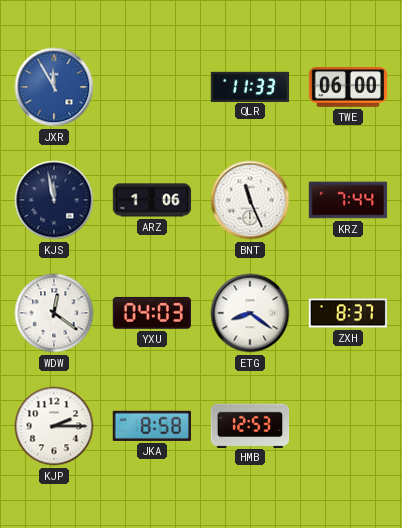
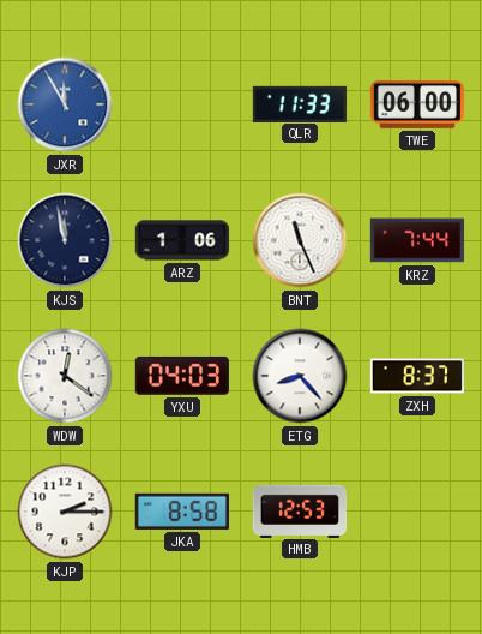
ETG: 8:21 -> 8:23
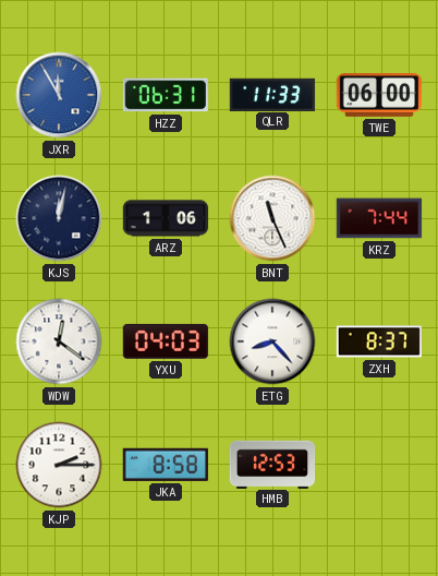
HZZ: none -> 06:31
KJS: 11:58 -> 12:02
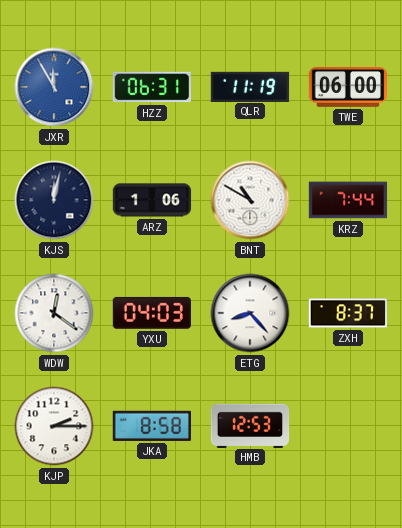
QLR: 11:33 -> 11:19
BNT: 11:26 -> 10:50
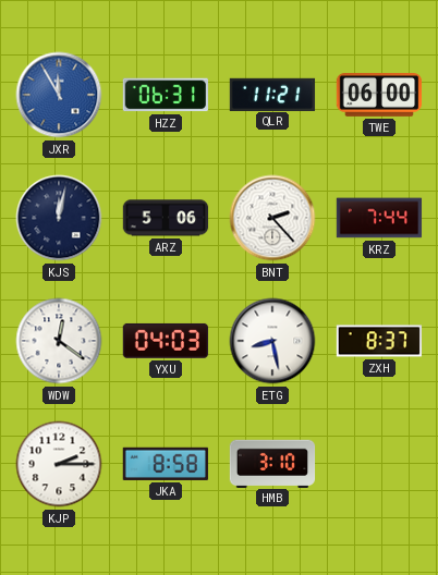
QLR: 11:19 -> 11:21
ARZ: 1:06 -> 5:06
BNT: 10:50 -> 2:23
ETG: 8:23 -> 8:28
HMB: 12:53 -> 3:10
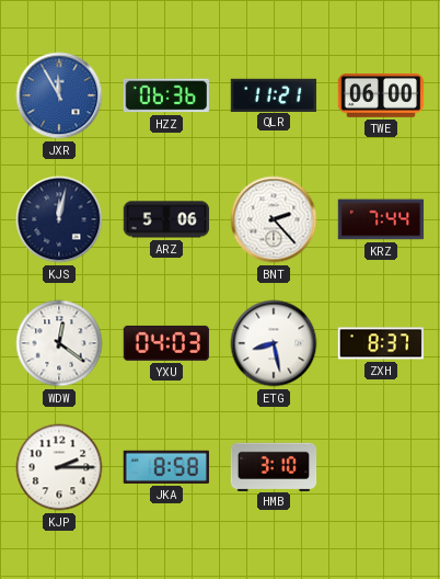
HZZ: 06:31 -> 06:36
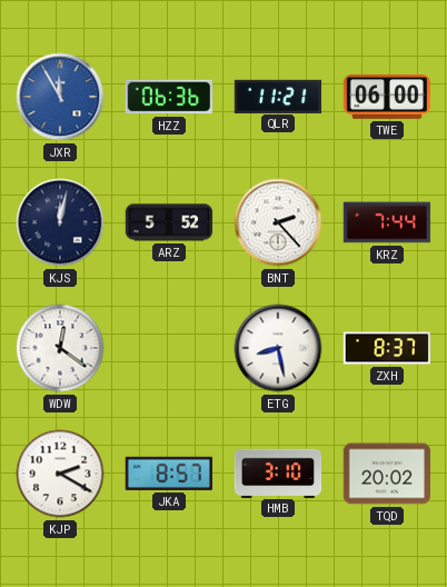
ARZ: 5:06 -> 5:52
YXU: 04:03 -> none
KJP: 2:15 -> 2:20
JKA: 8:58 -> 8:57
TQD: none -> 20:02
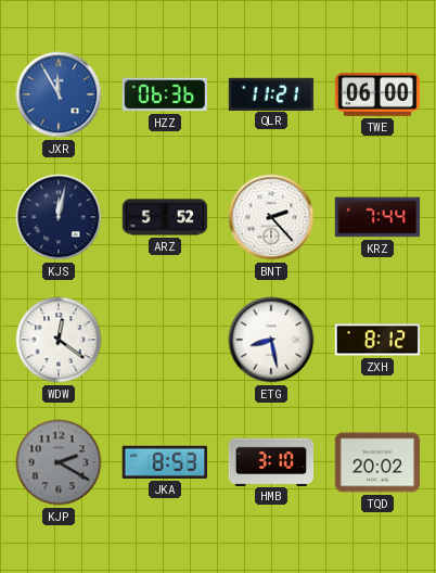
ZXH: 8:37 -> 8:12
KJP dial: white -> grey
JKA: 8:57 -> 8:53
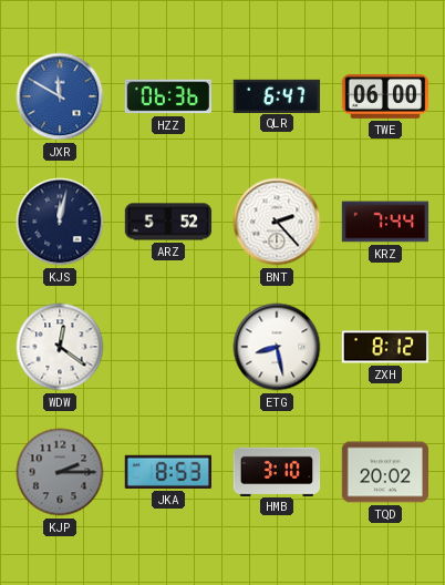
JXR: 11:55 -> 11:50
QLR: 11:21 -> 6:47
KJP: 2:20 -> 2:15
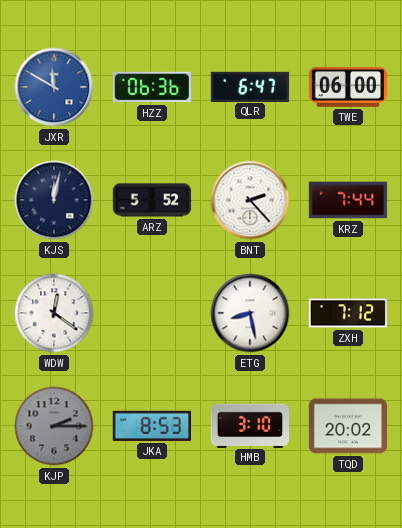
ZXH: 8:12 -> 7:12
